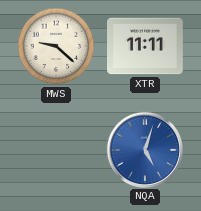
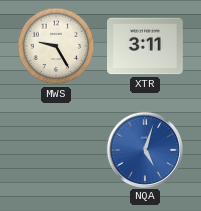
MWS: 9:22 -> 9:25
XTR: 11:11 -> 3:11
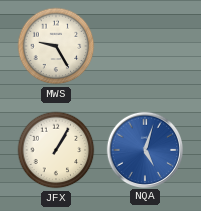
XTR: 3:11 -> none
JFX: none -> 1:05
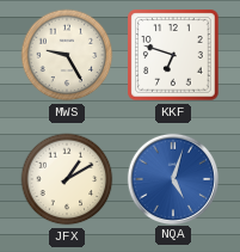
KKF: none -> 6:48
JFX: 1:05 -> 1:10
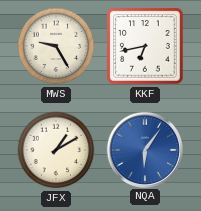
KKF: 6:48 -> 6:43
NQA: 5:03 -> 6:06
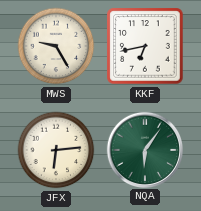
JFX: 1:10 -> 6:14
NQA dial: blue -> green
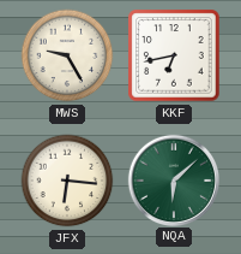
JFX: 6:14 -> 6:16
NQA: 6:06 -> 6:08
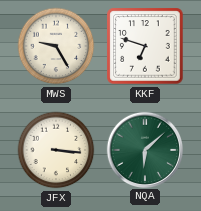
KKF: 6:43 -> 6:48
JFX: 6:16 -> 3:16
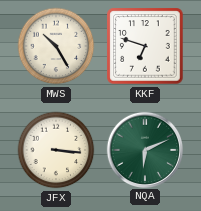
MWS: 9:25 -> 10:25
NQA: 6:08 -> 6:11
